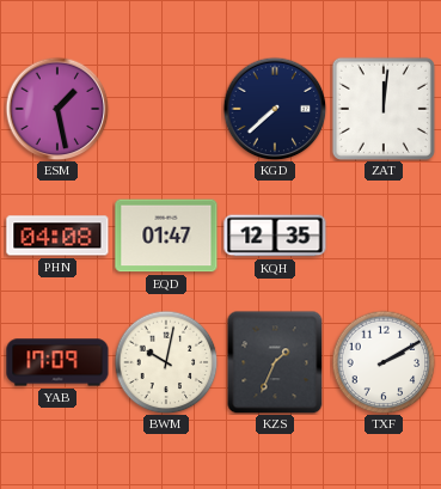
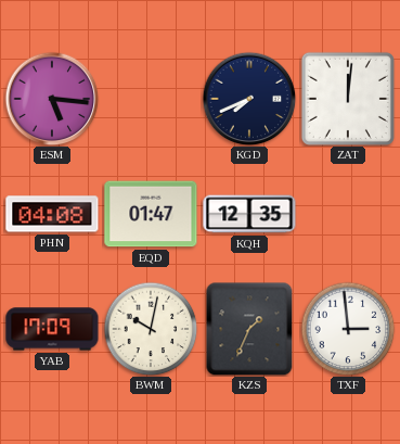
ESM: 1:28 -> 5:16
KGD: 7:38 -> 7:41
TXF: 2:10 -> 2:59
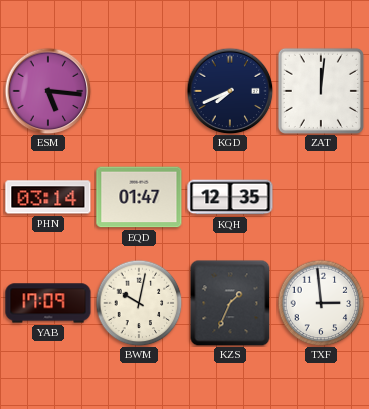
PHN: 04:08 -> 03:14
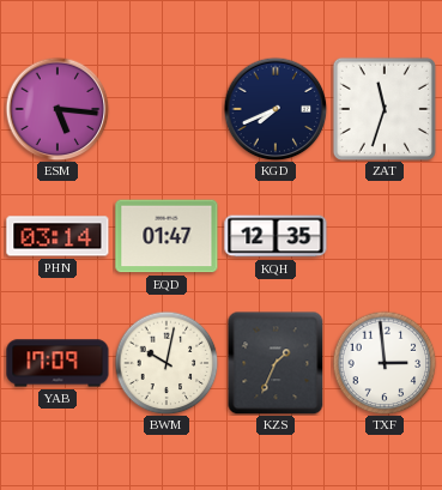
ZAT: 12:01 -> 11:33
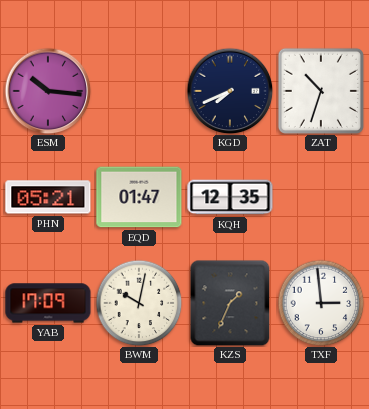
ESM: 5:16 -> 10:16
ZAT: 11:33 -> 10:33
PHN: 03:14 -> 05:21
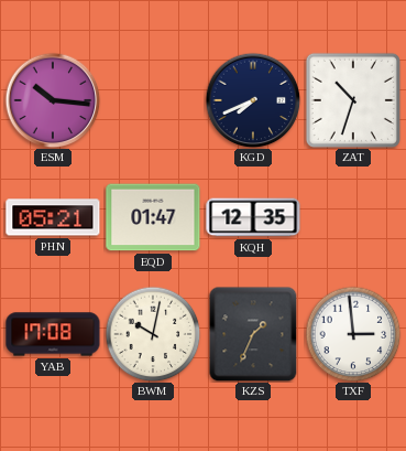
YAB: 17:09 -> 17:08
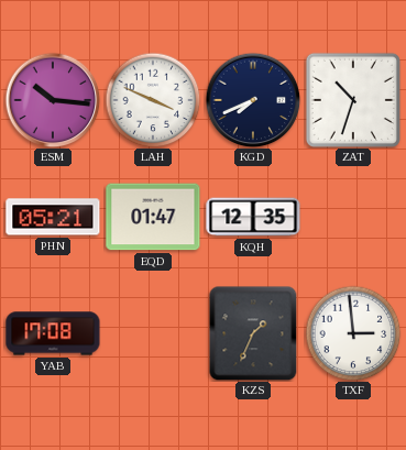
LAH: none -> 3:49
BWM: 10:02 -> none
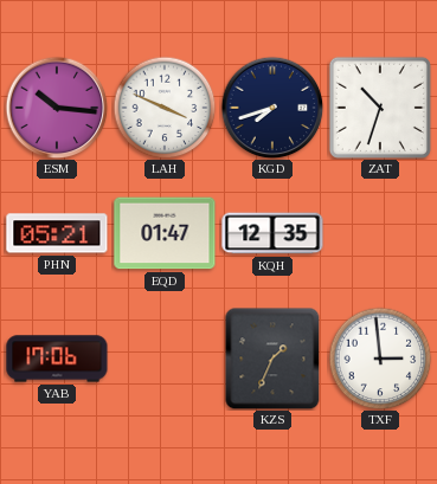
KGD: 7:41 -> 7:42
YAB: 17:08 -> 17:06
